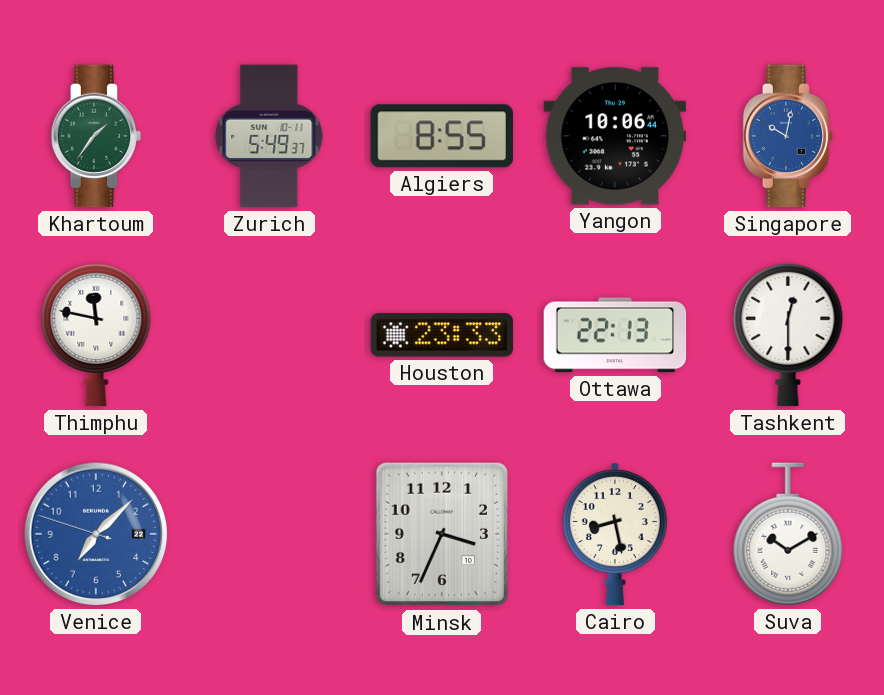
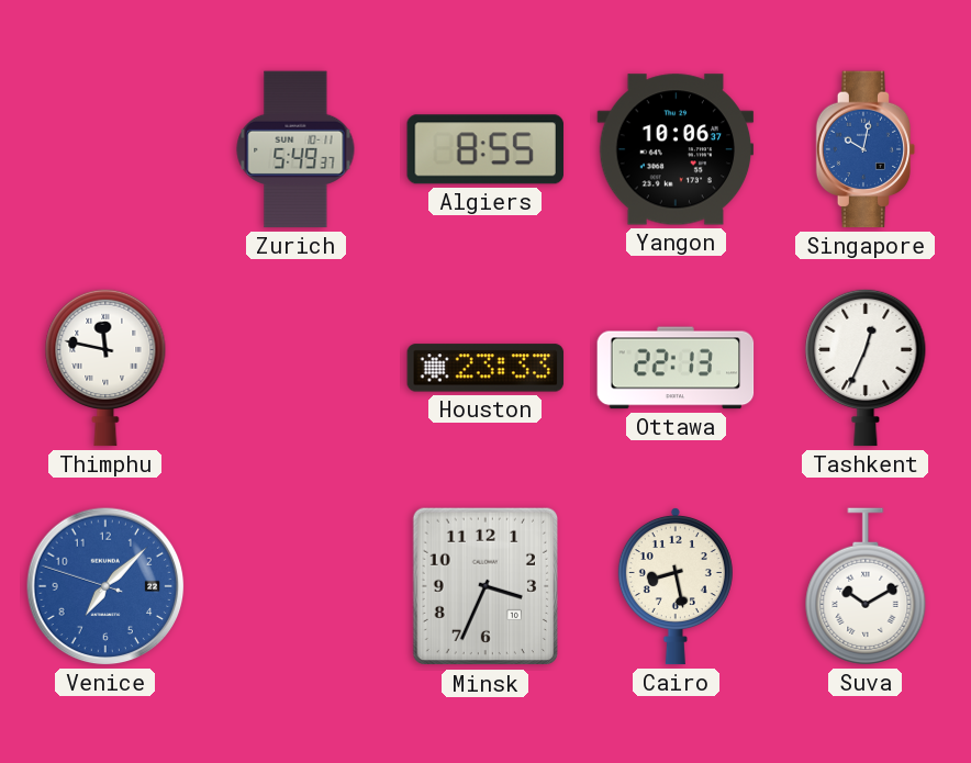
Khartoum: 1:36 -> none
Yangon: 10:06:44 -> 10:06:37
Tashkent: 12:30 -> 12:34
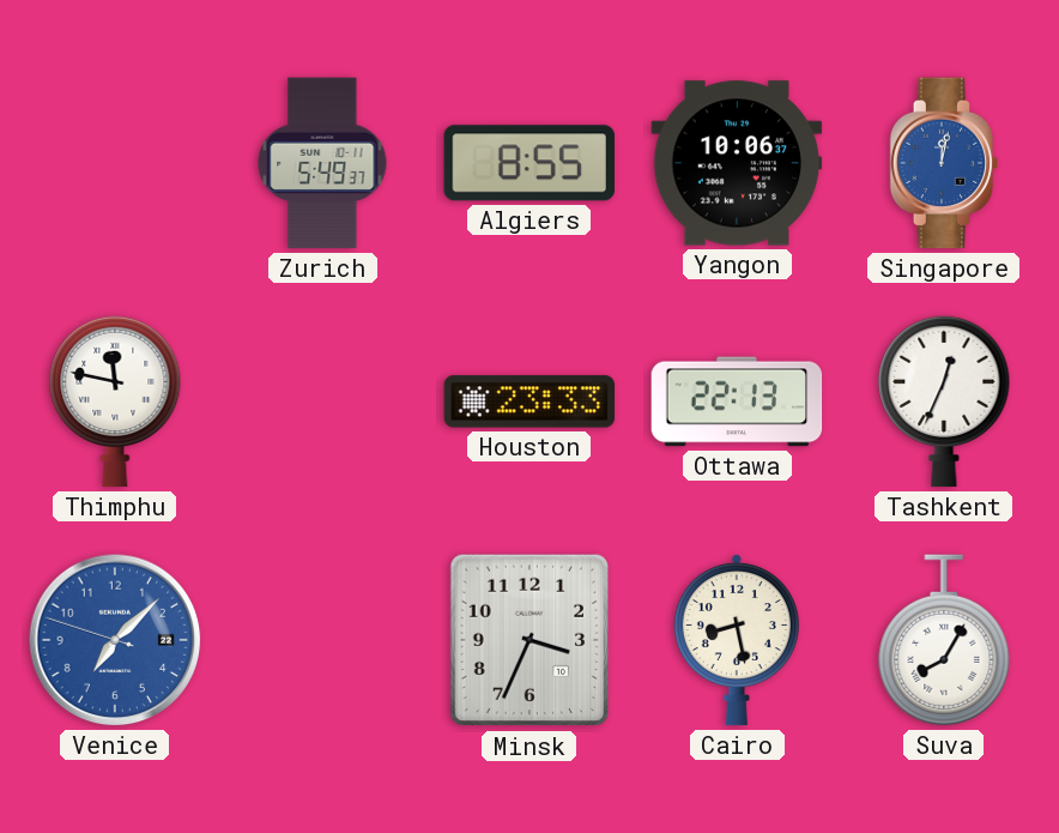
Singapore: 10:02 -> 12:02
Suva: 10:10 -> 8:05
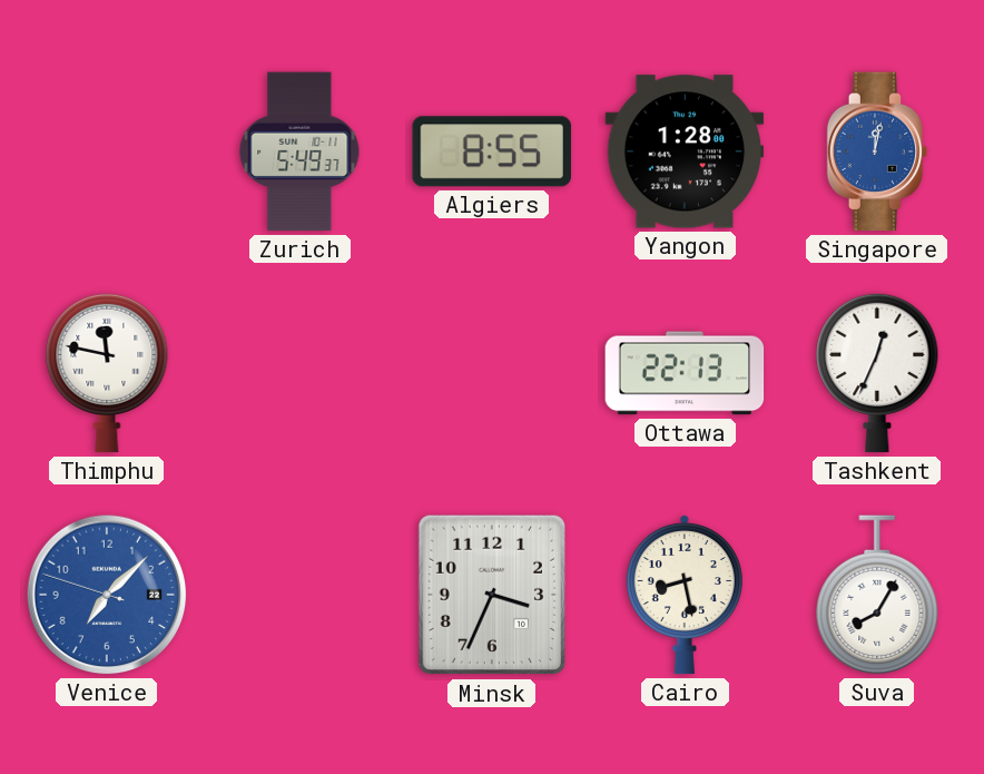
Yangon: 10:06 -> 1:28
Houston: 23:33 -> none
